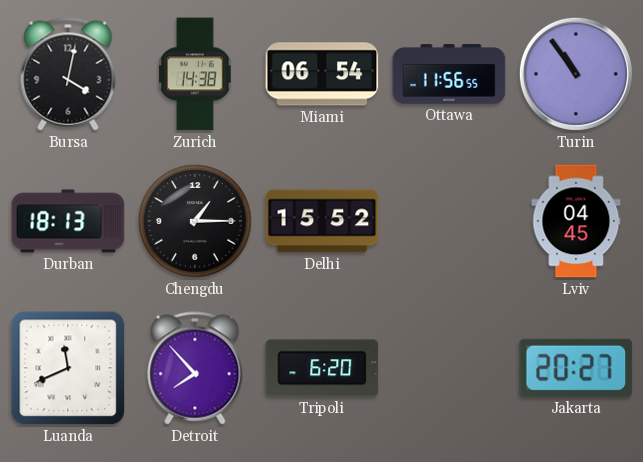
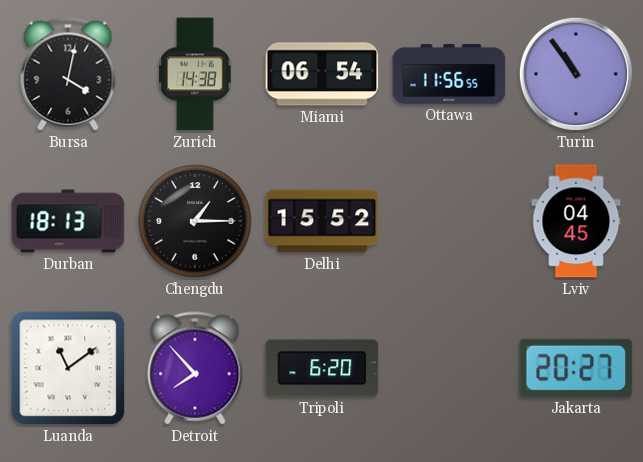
Luanda: 11:41 -> 11:09
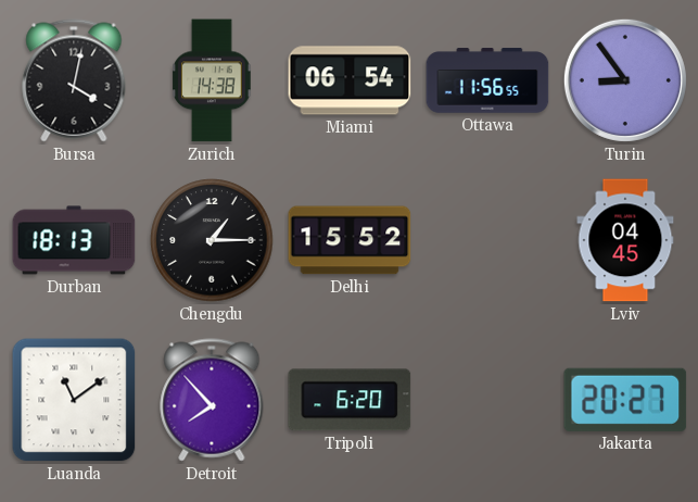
Turin: 10:54 -> 8:54
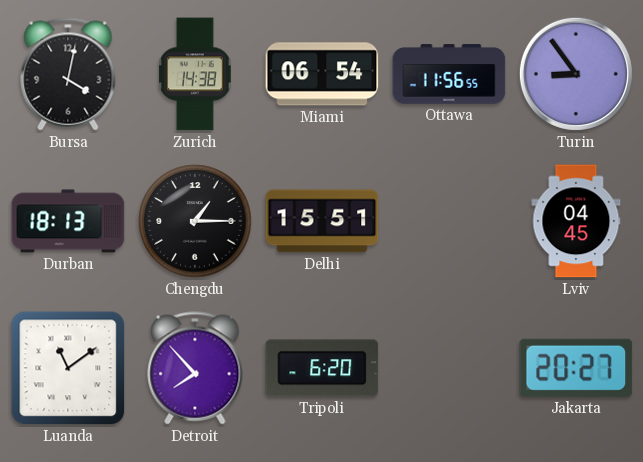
Delhi: 15:52 -> 15:51
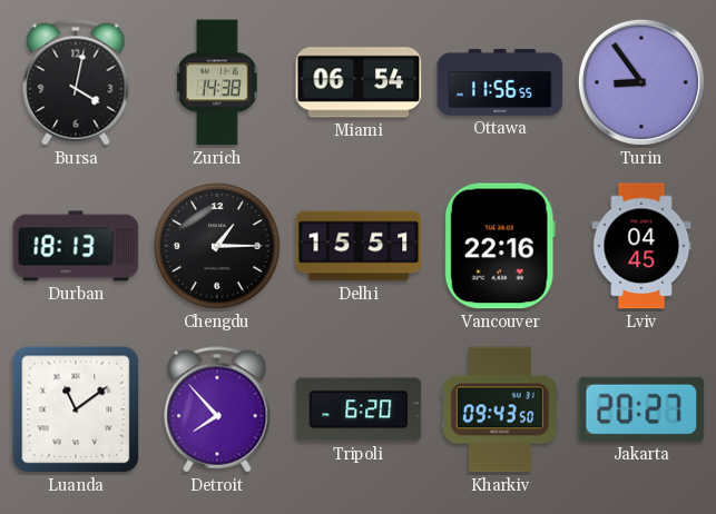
Vancouver: none -> 22:16
Kharkiv: none -> 09:43
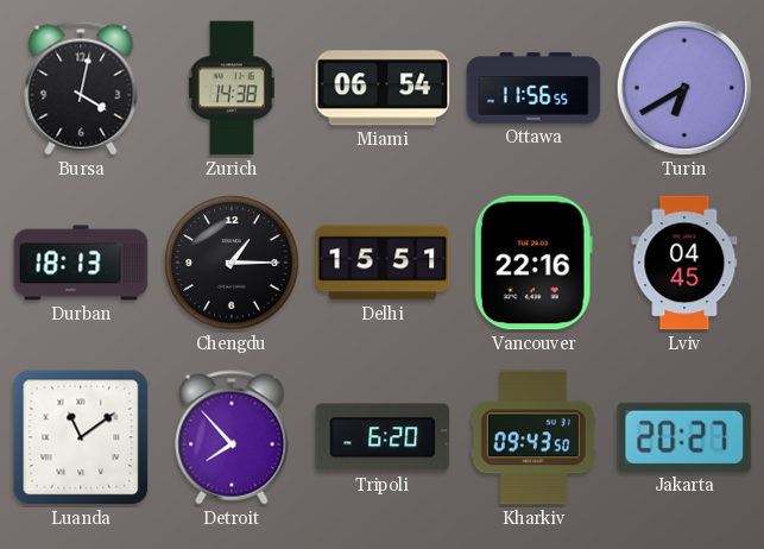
Turin: 8:54 -> 6:40
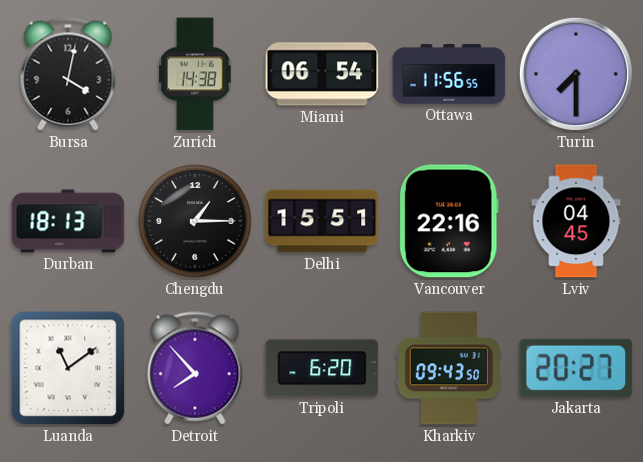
Turin: 6:40 -> 7:30
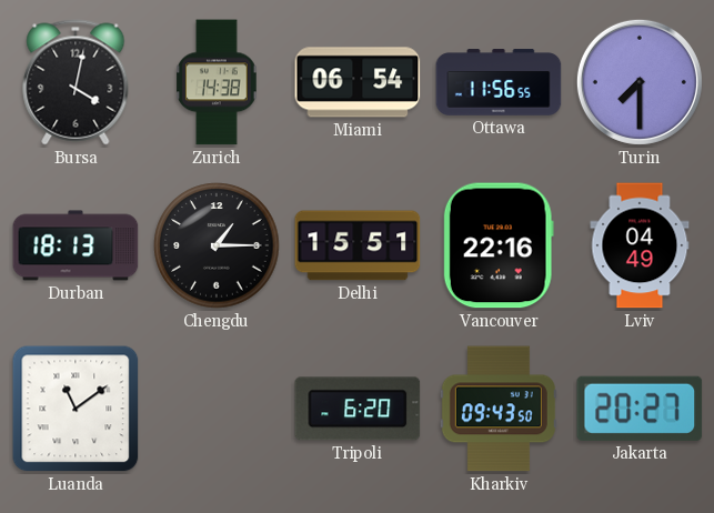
Lviv: 04:45 -> 04:49
Detroit: 7:53 -> none
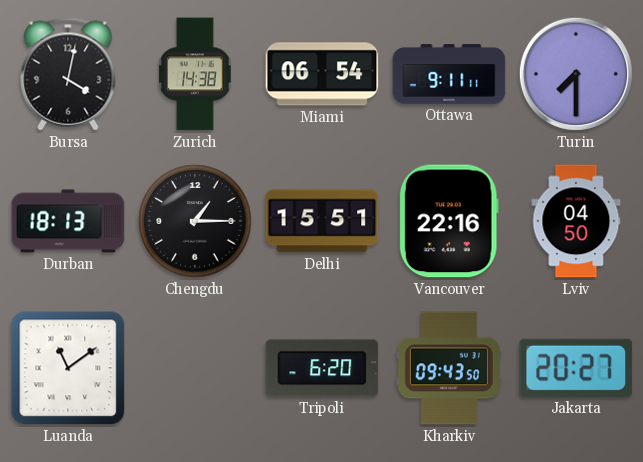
Ottawa: 11:56 -> 9:11
Lviv: 04:49 -> 04:50
